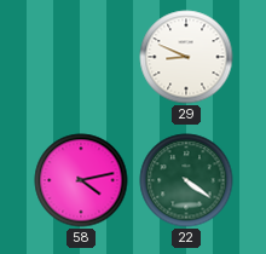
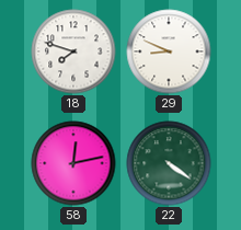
18: none -> 7:48
58: 4:13 -> 12:13
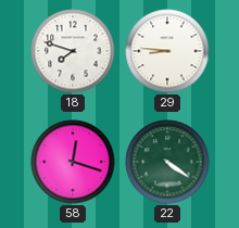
29: 8:49 -> 8:46
58: 12:13 -> 12:18
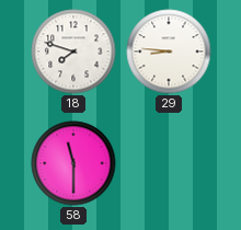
58: 12:18 -> 11:30
22: 4:21 -> none
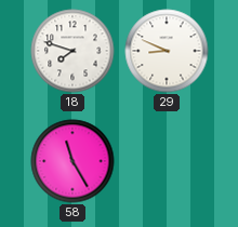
29: 8:46 -> 8:49
58: 11:30 -> 11:25
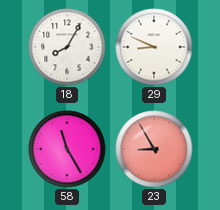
18: 7:48 -> 8:05
23: none -> 8:55
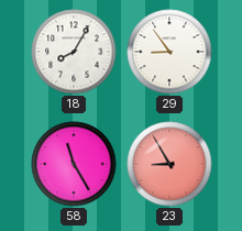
29: 8:49 -> 8:54
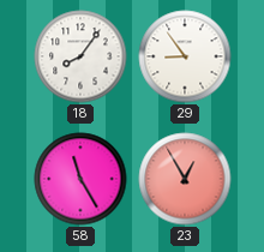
18: 8:05 -> 8:06
23: 8:55 -> 12:55
